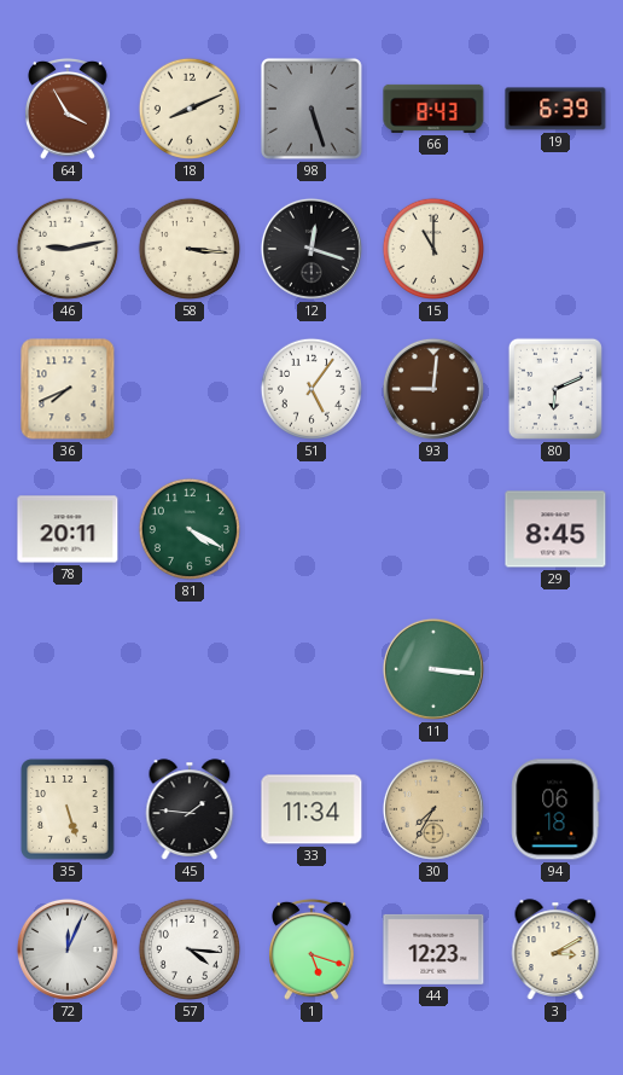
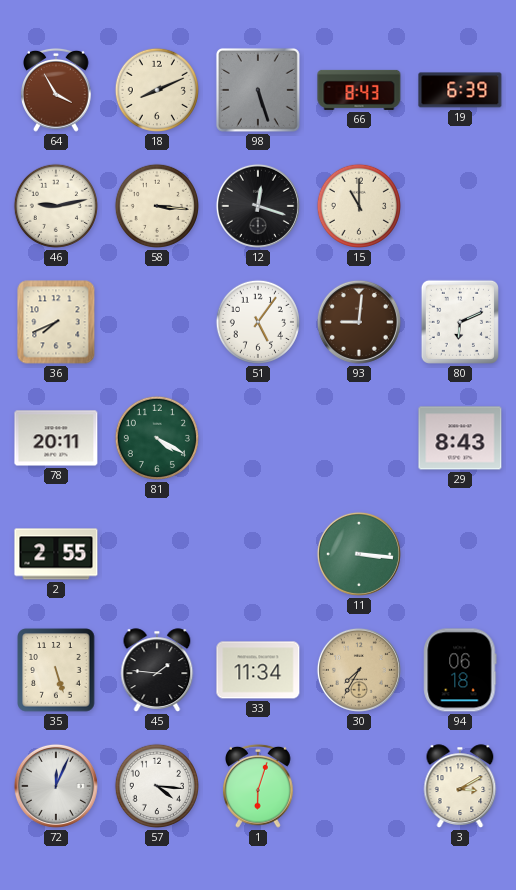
29: 8:45 -> 8:43
2: none -> 2:55
1: 5:18 -> 6:03
44: 12:23 -> none
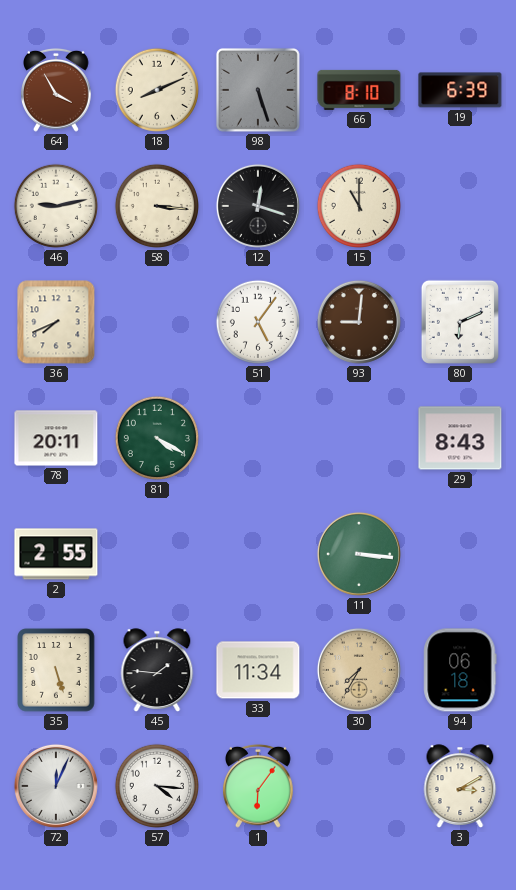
66: 8:43 -> 8:10
1: 6:03 -> 6:06
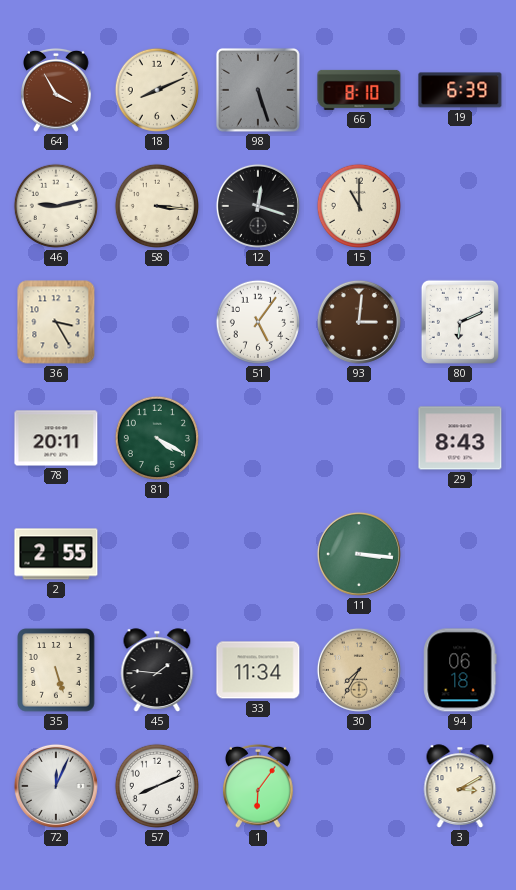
36: 7:41 -> 3:25
93: 9:01 -> 3:01
57: 4:16 -> 8:11
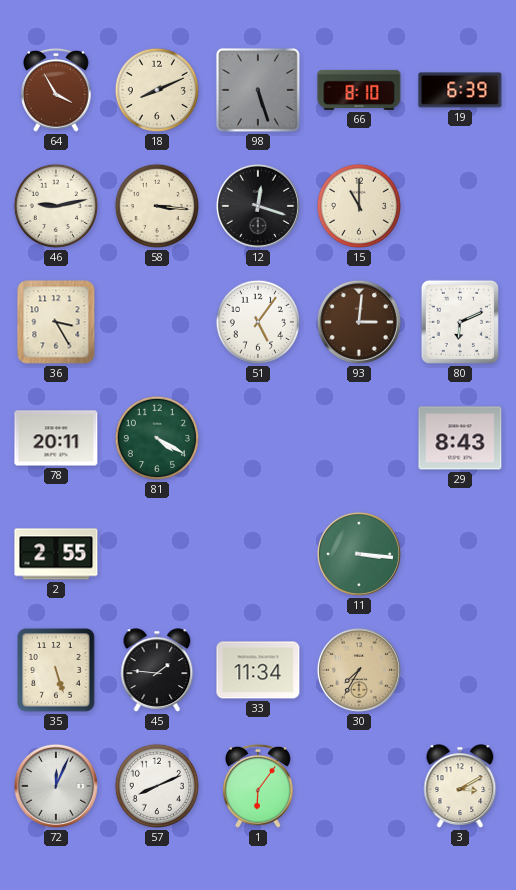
94: 06:18 -> none
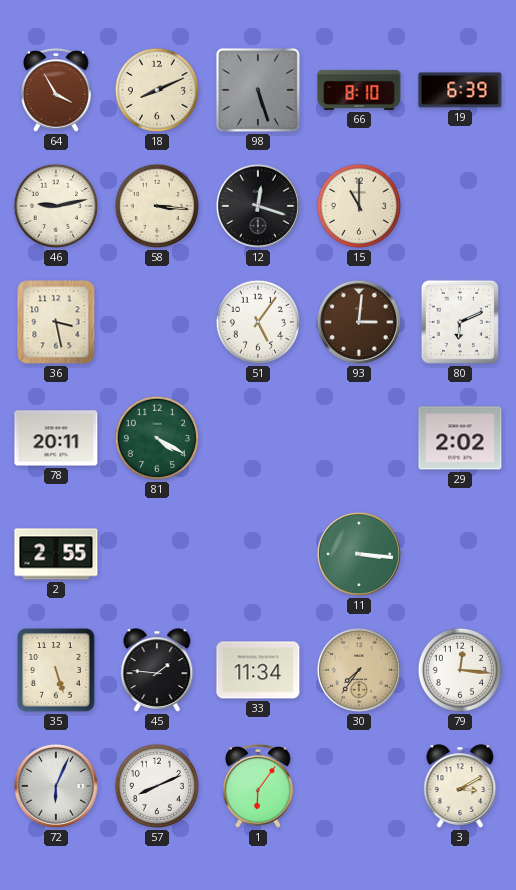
36: 3:25 -> 3:28
29: 8:43 -> 2:02
30: 7:35 -> 7:36
79: none -> 12:16
72: 12:04 -> 6:04
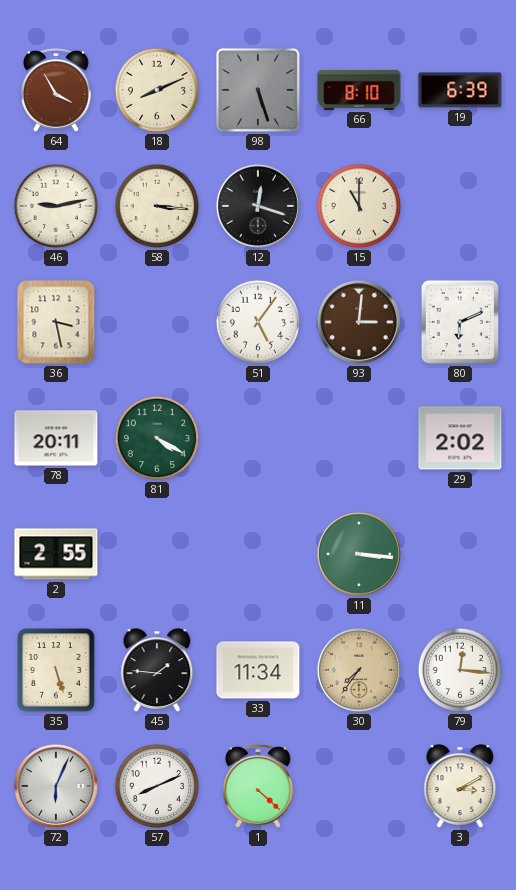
1: 6:06 -> 4:22
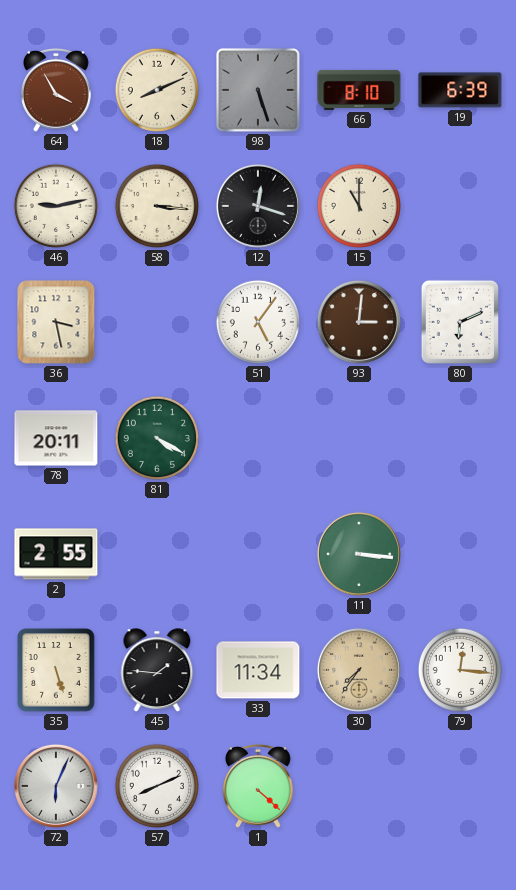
29: 2:02 -> none
3: 3:10 -> none
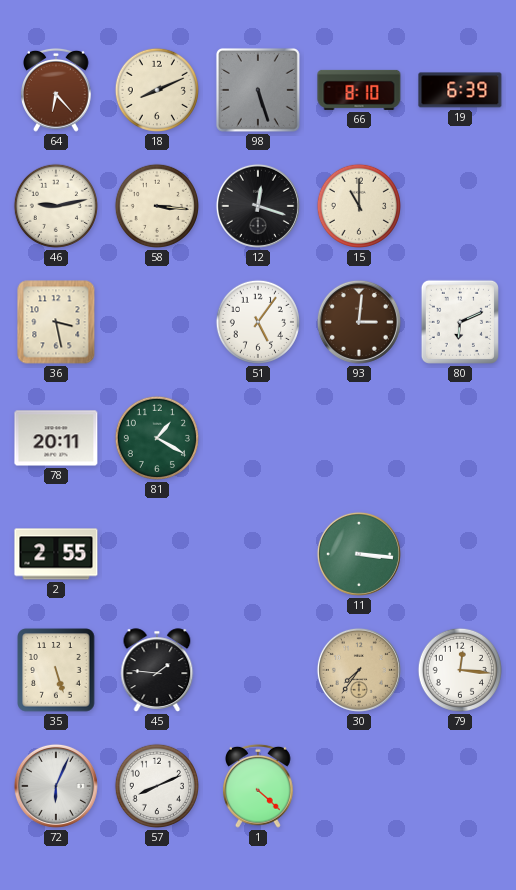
64: 3:55 -> 6:23
81: 4:20 -> 1:20
33: 11:34 -> none
